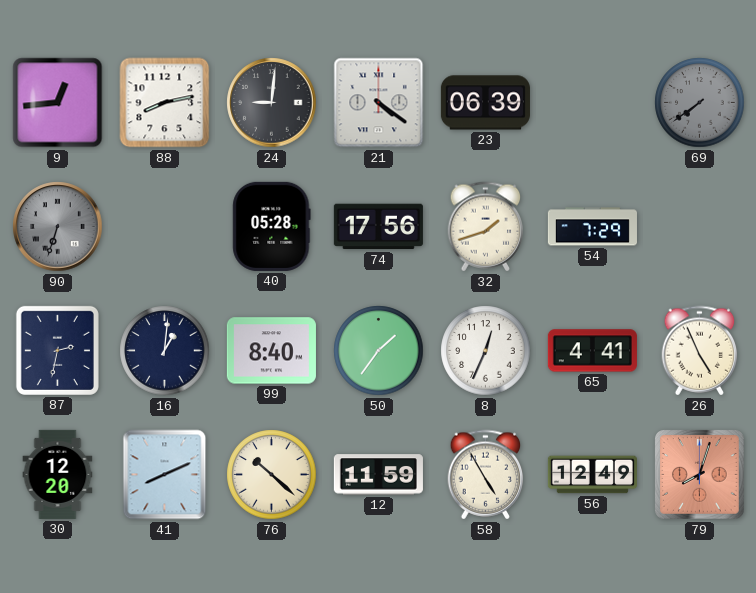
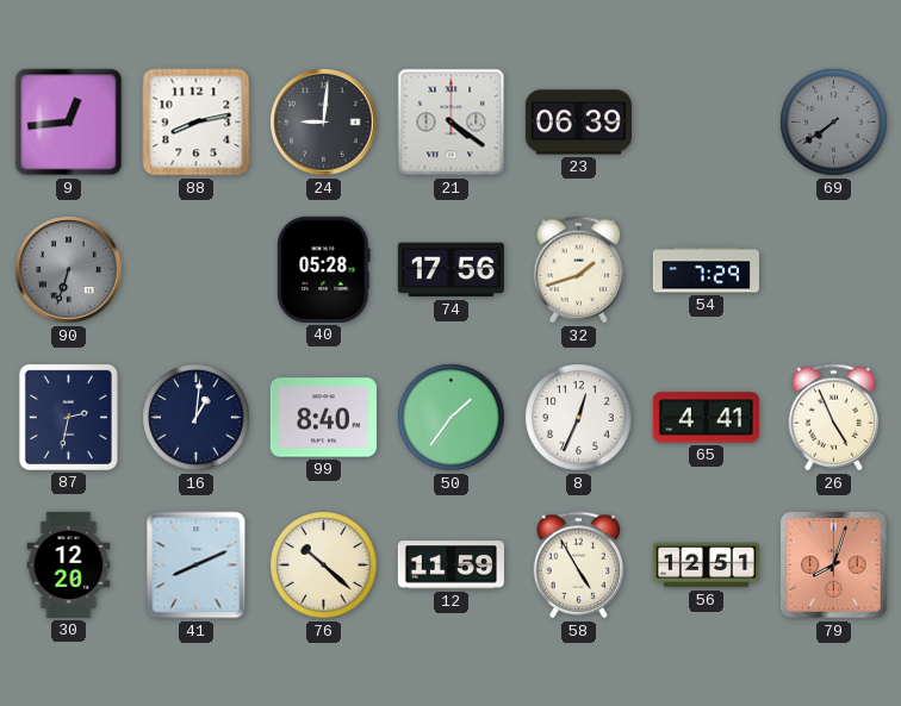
56: 12:49 -> 12:51
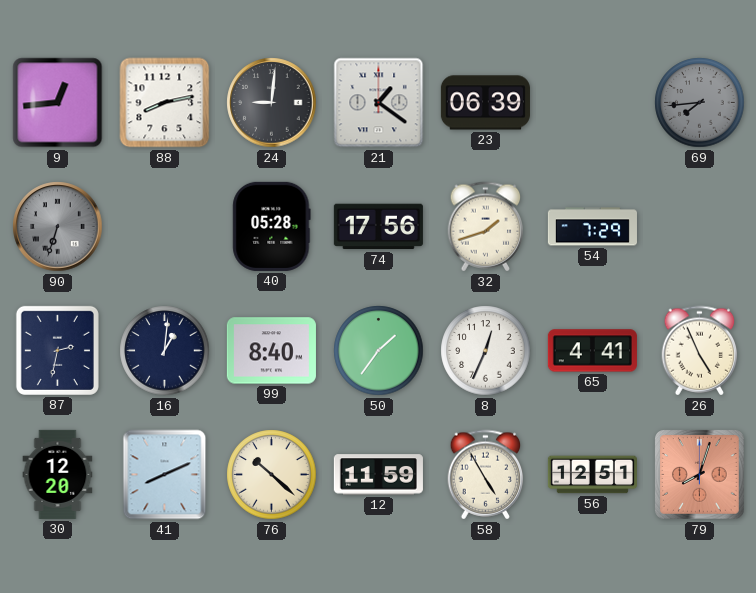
21: 4:21 -> 1:21
69: 7:39 -> 7:44
